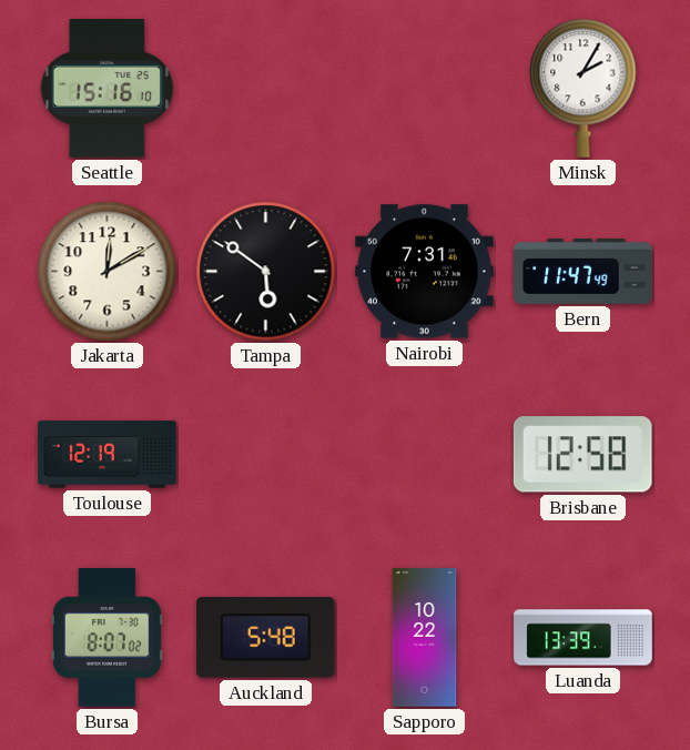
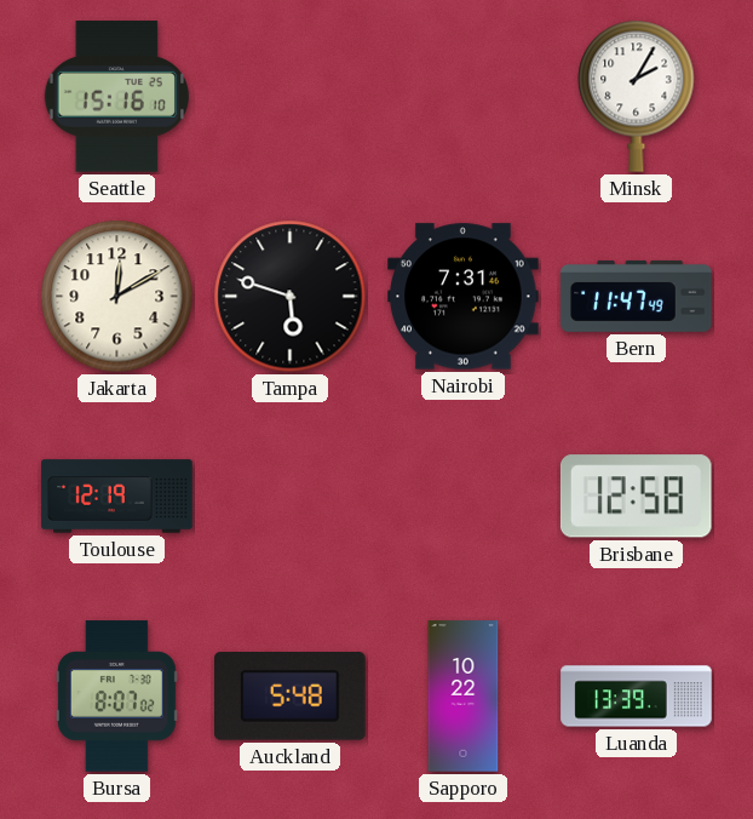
Tampa: 5:51 -> 5:48
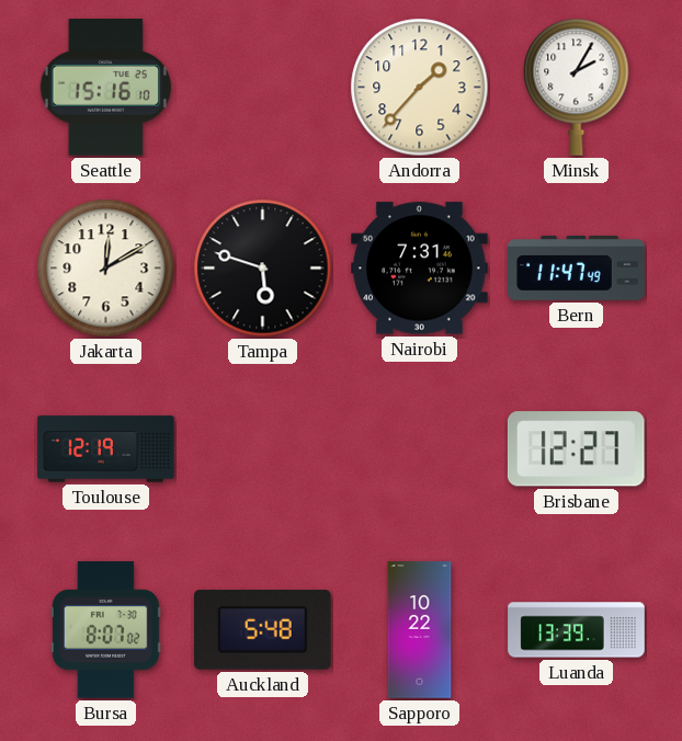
Andorra: none -> 1:37
Brisbane: 12:58 -> 12:27
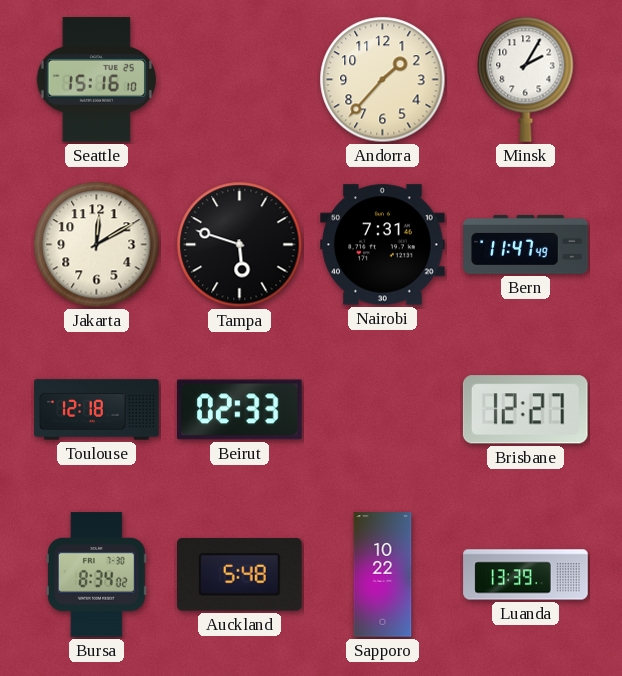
Toulouse: 12:19 -> 12:18
Beirut: none -> 02:33
Bursa: 8:07 -> 8:34
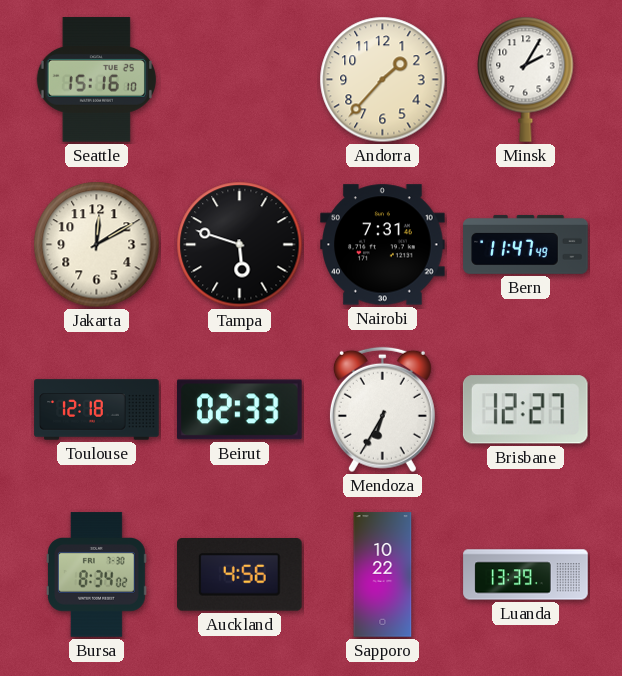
Mendoza: none -> 6:35
Auckland: 5:48 -> 4:56
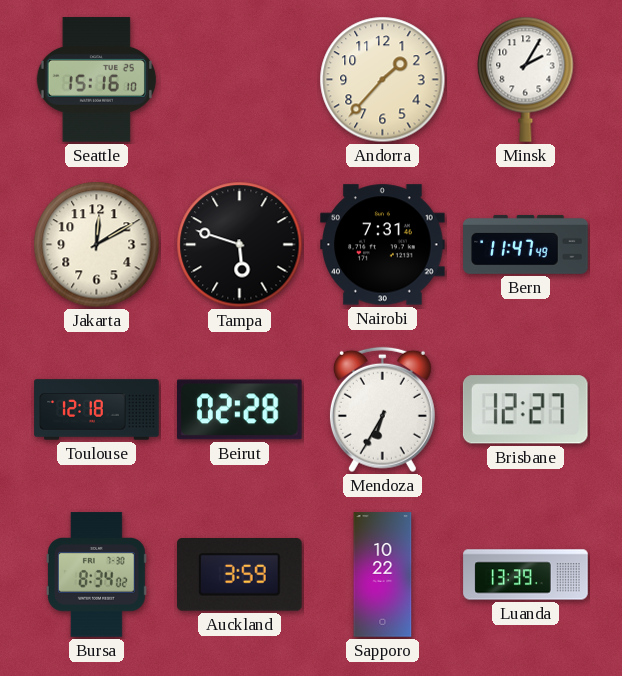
Beirut: 02:33 -> 02:28
Auckland: 4:56 -> 3:59
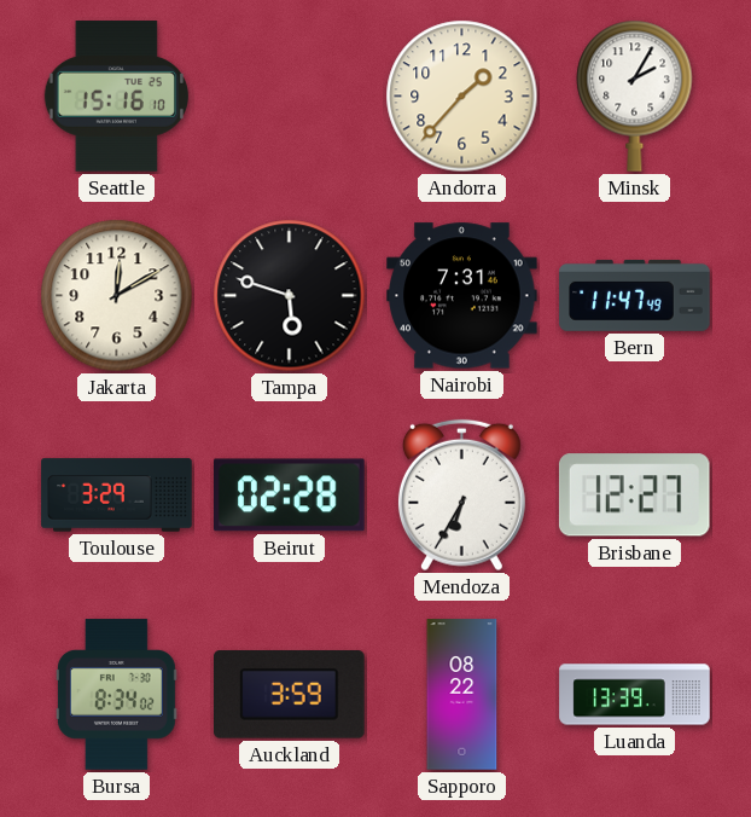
Toulouse: 12:18 -> 3:29
Sapporo: 10:22 -> 08:22
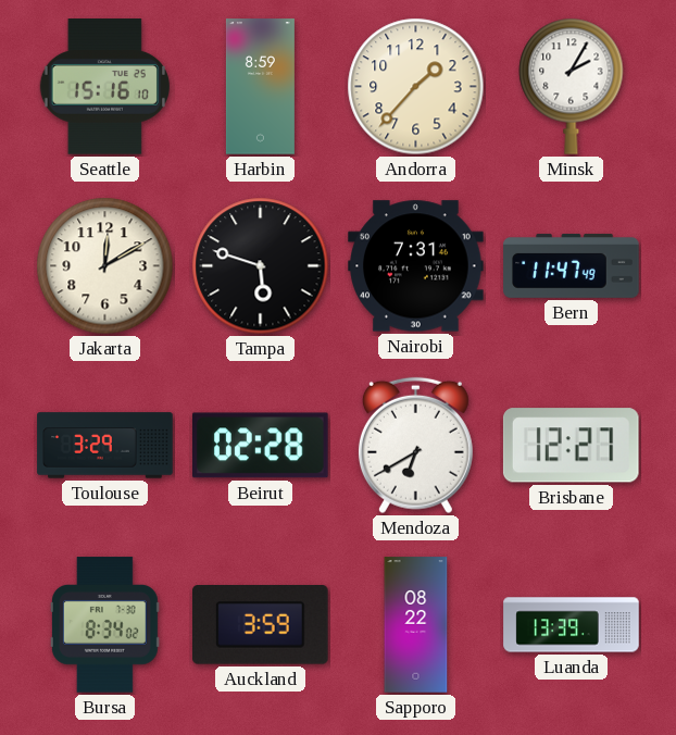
Harbin: none -> 8:59
Mendoza: 6:35 -> 6:40
